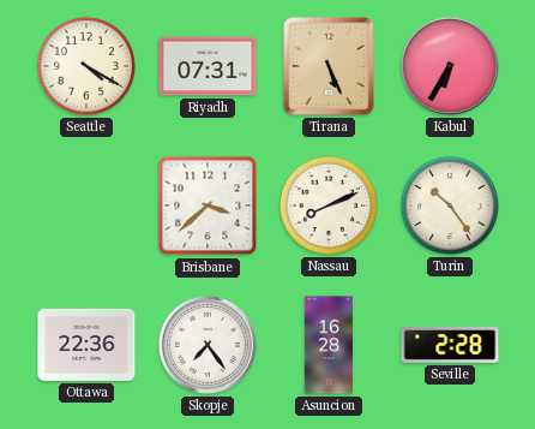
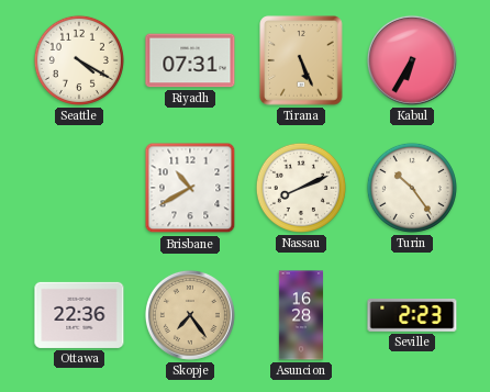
Brisbane: 3:38 -> 10:40
Skopje dial: white -> champagne
Seville: 2:28 -> 2:23
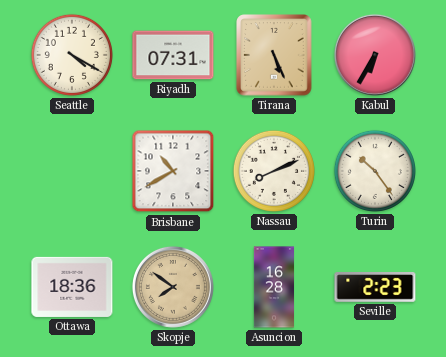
Ottawa: 22:36 -> 18:36
Skopje: 7:24 -> 7:51
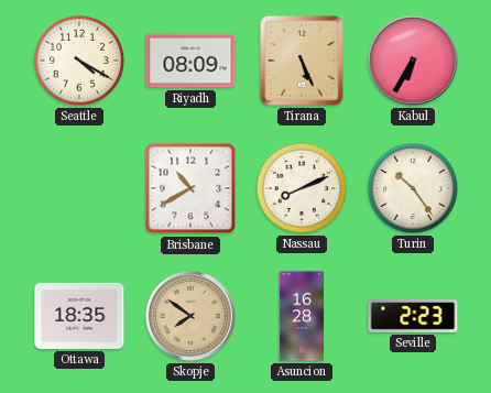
Riyadh: 07:31 -> 08:09
Ottawa: 18:36 -> 18:35
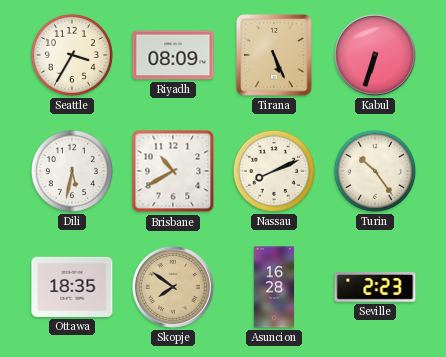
Seattle: 4:20 -> 3:35
Kabul: 6:35 -> 6:33
Dili: none -> 5:32
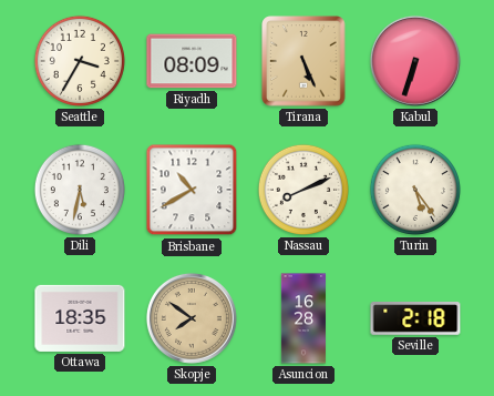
Turin: 10:24 -> 5:24
Seville: 2:23 -> 2:18
